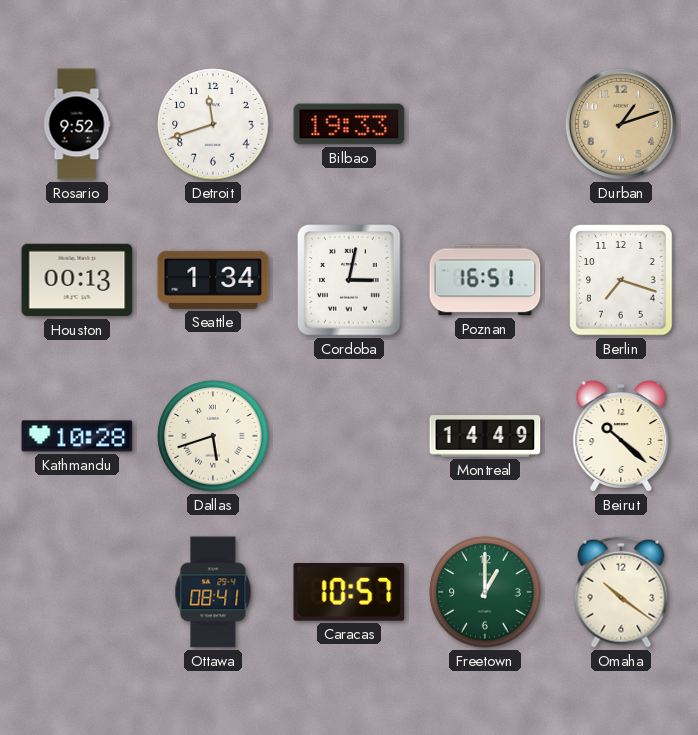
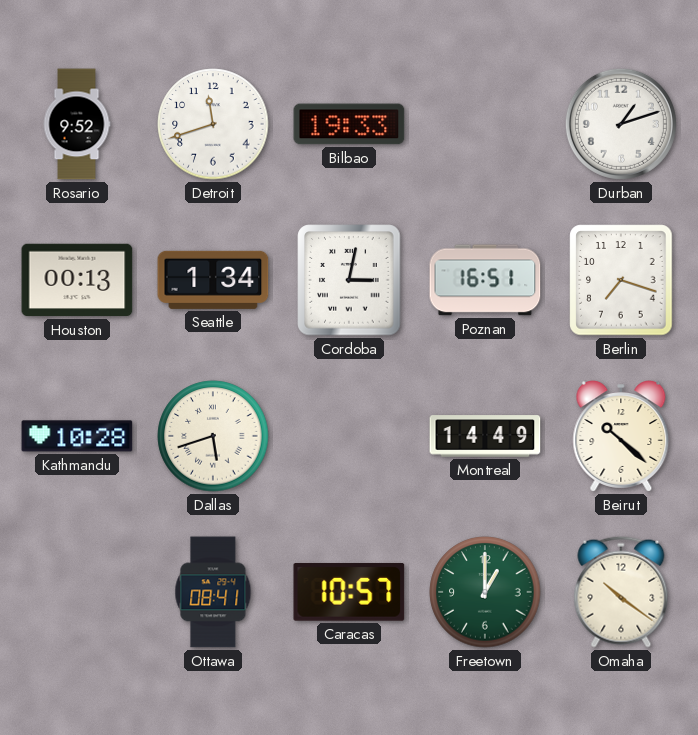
Durban dial: champagne -> white
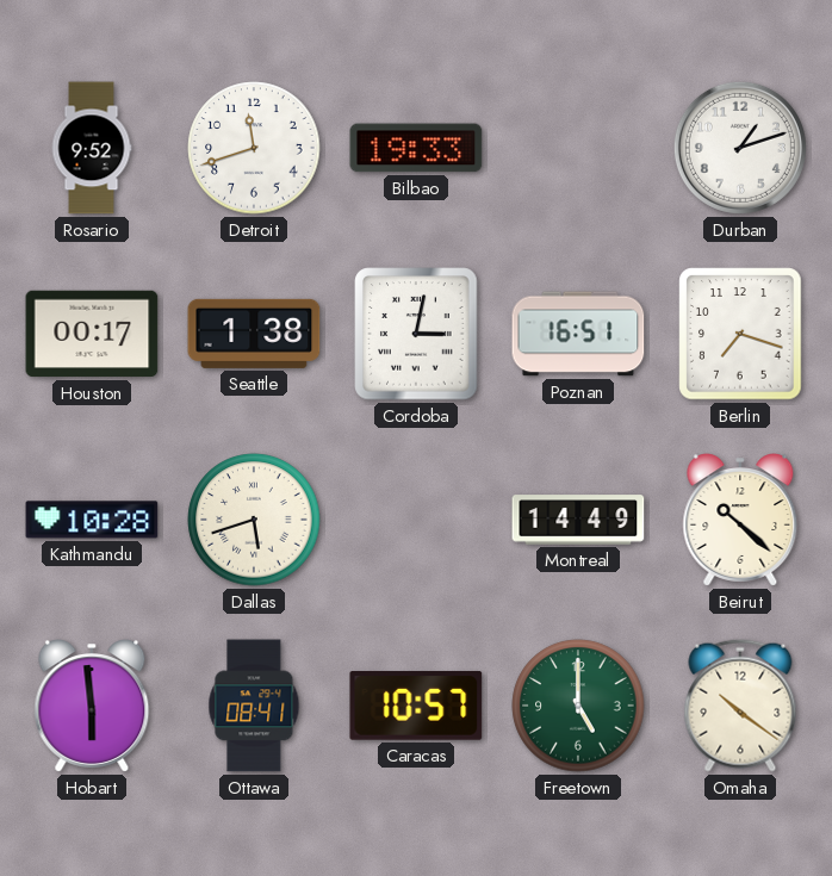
Houston: 00:13 -> 00:17
Seattle: 1:34 -> 1:38
Hobart: none -> 5:59
Freetown: 1:00 -> 5:00
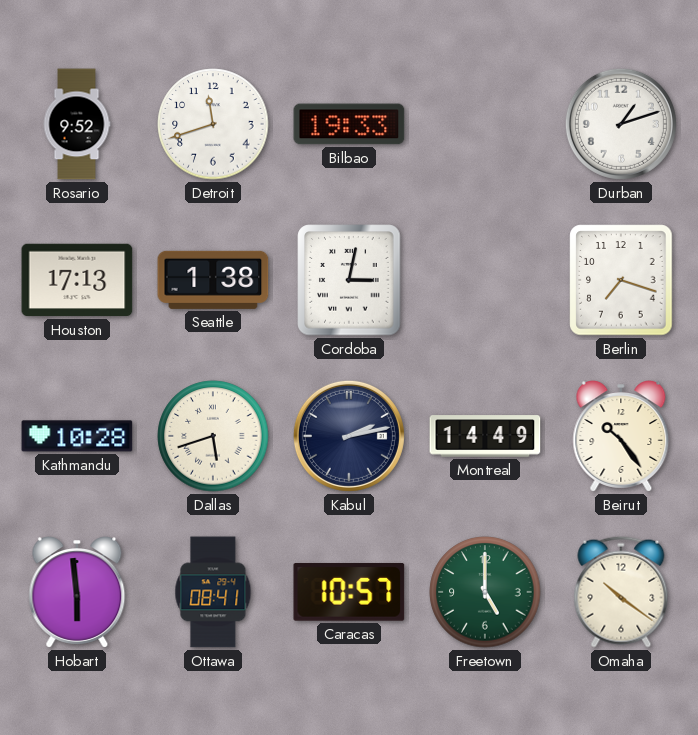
Houston: 00:17 -> 17:13
Poznan: 16:51 -> none
Kabul: none -> 2:13
Beirut: 10:22 -> 10:24
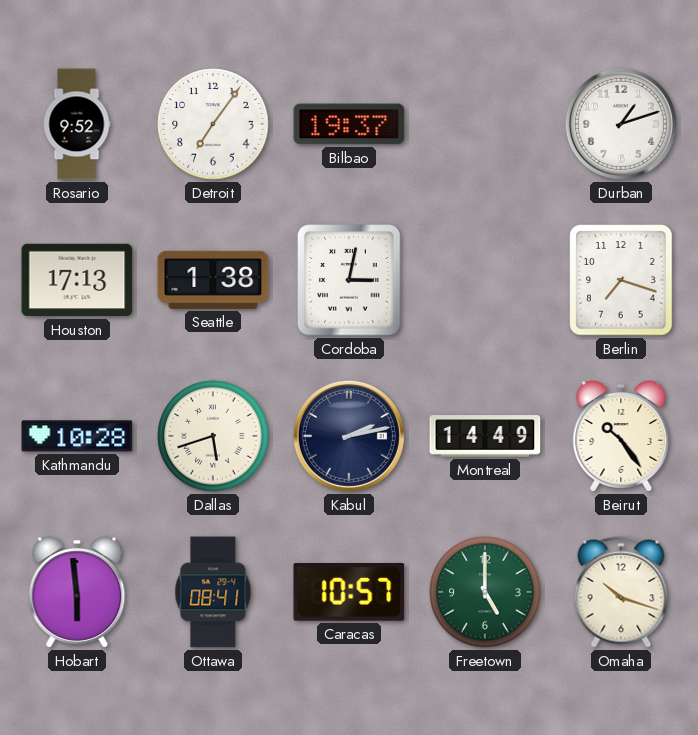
Detroit: 11:42 -> 7:06
Bilbao: 19:33 -> 19:37
Omaha: 10:21 -> 10:18
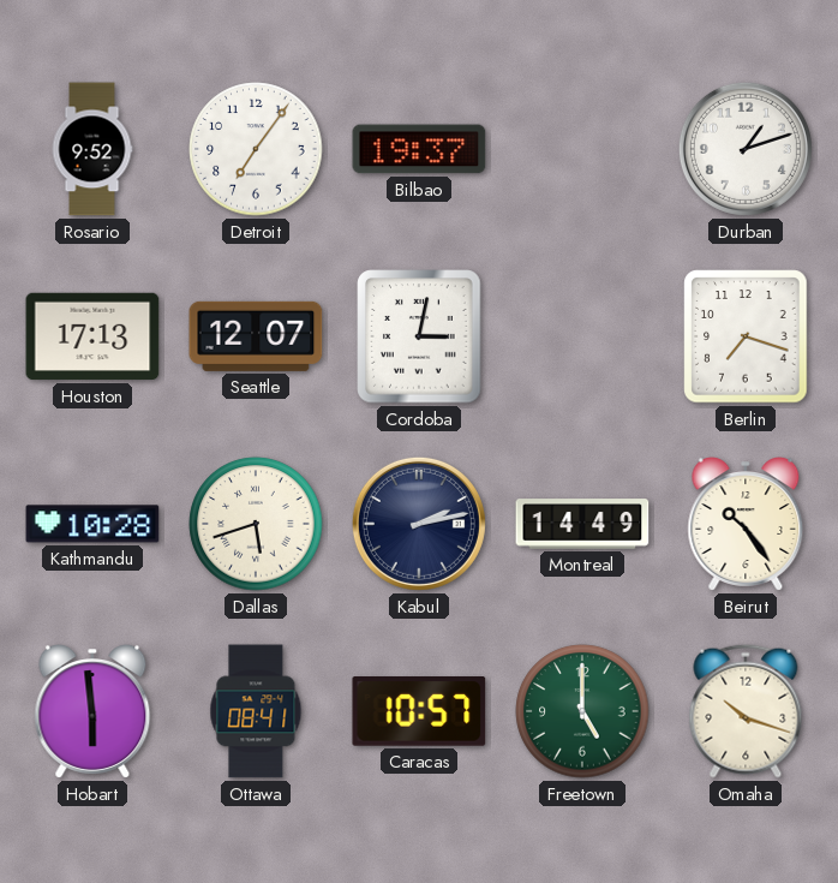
Seattle: 1:38 -> 12:07
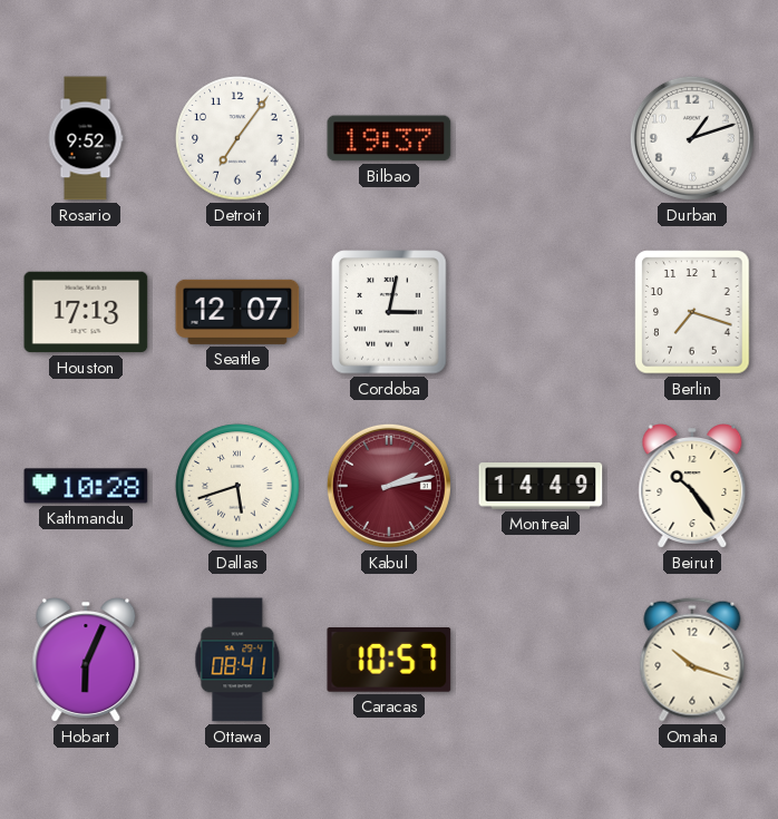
Kabul dial: navy -> burgundy
Hobart: 5:59 -> 6:04
Freetown: 5:00 -> none
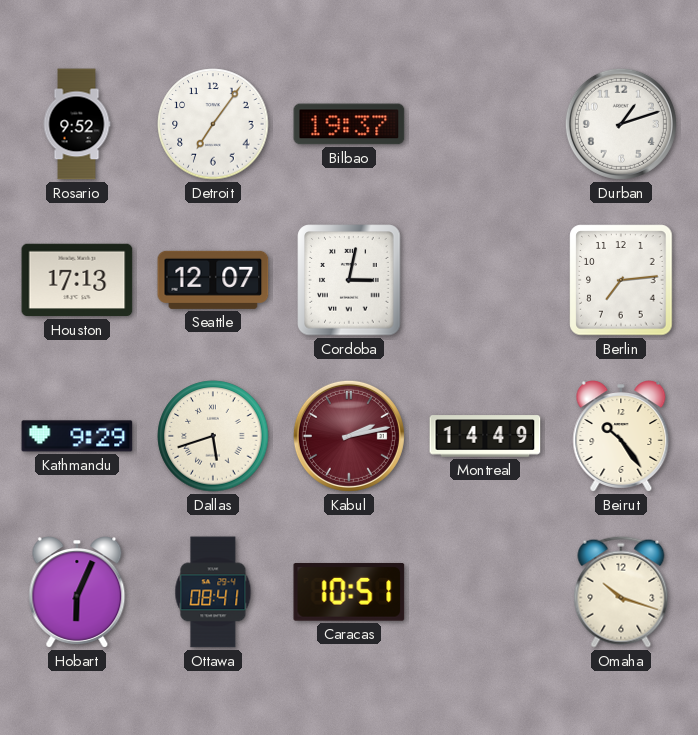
Berlin: 7:18 -> 7:14
Kathmandu: 10:28 -> 9:29
Caracas: 10:57 -> 10:51
